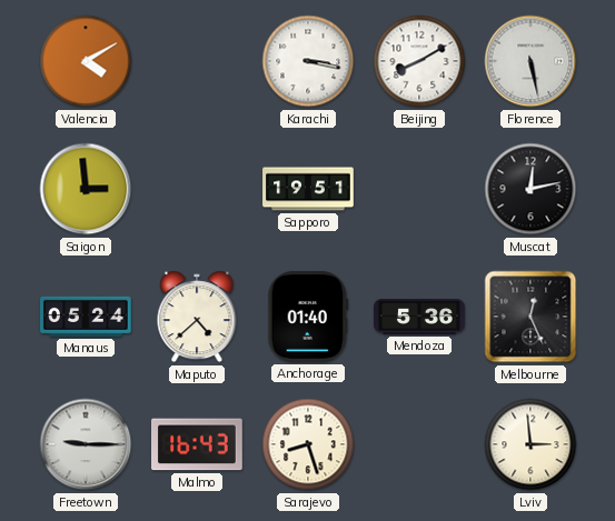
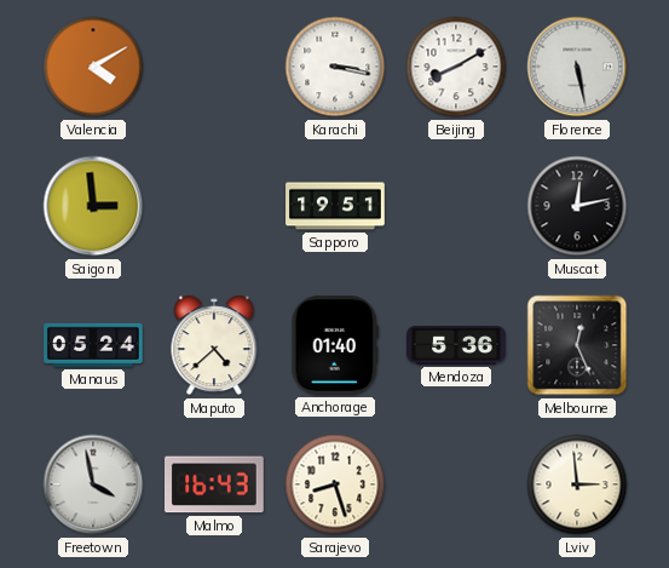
Freetown: 9:15 -> 3:58
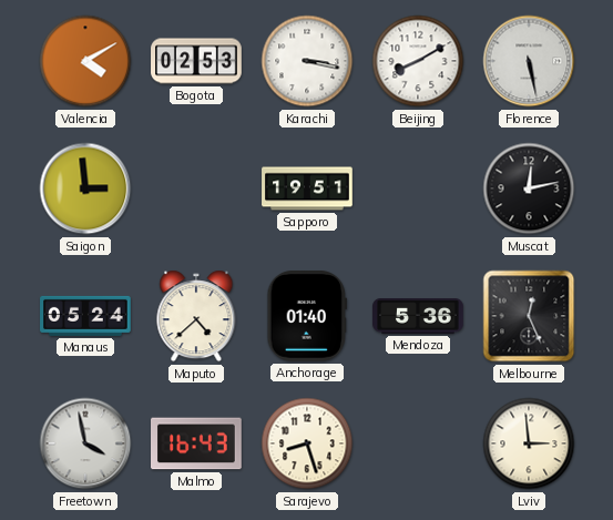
Bogota: none -> 02:53
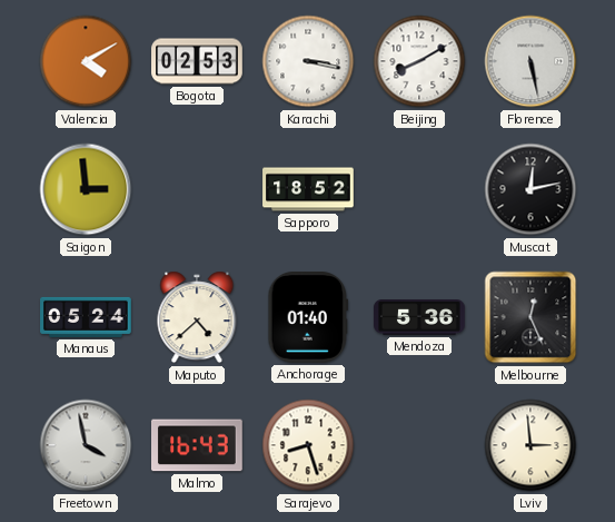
Sapporo: 19:51 -> 18:52
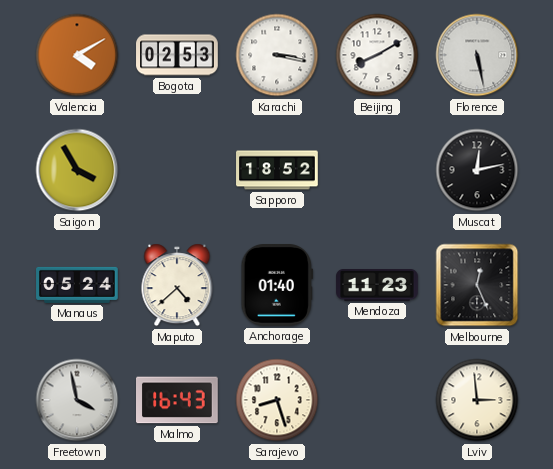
Saigon: 2:59 -> 3:55
Mendoza: 5:36 -> 11:23
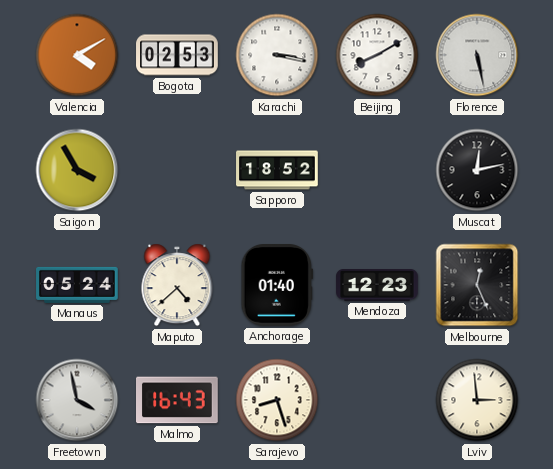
Mendoza: 11:23 -> 12:23
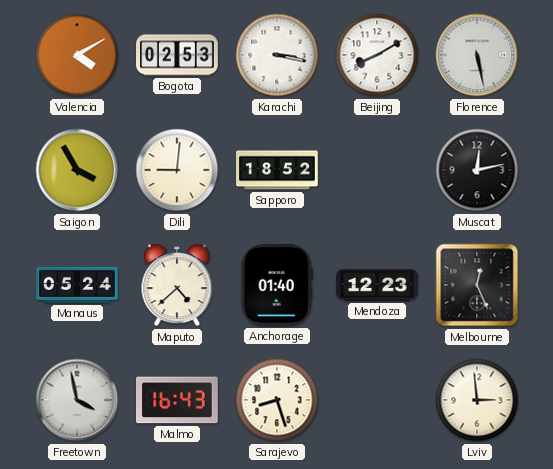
Dili: none -> 9:01
